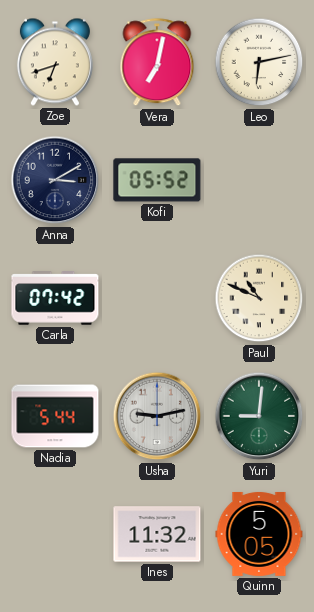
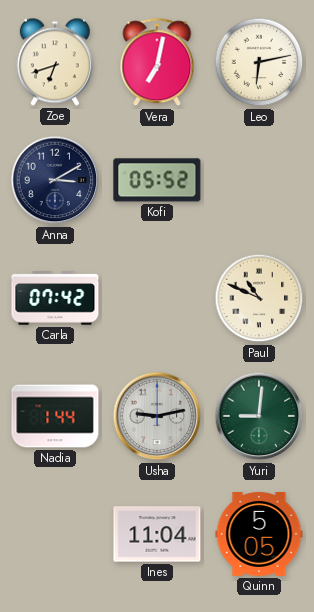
Nadia: 5:44 -> 1:44
Ines: 11:32 -> 11:04
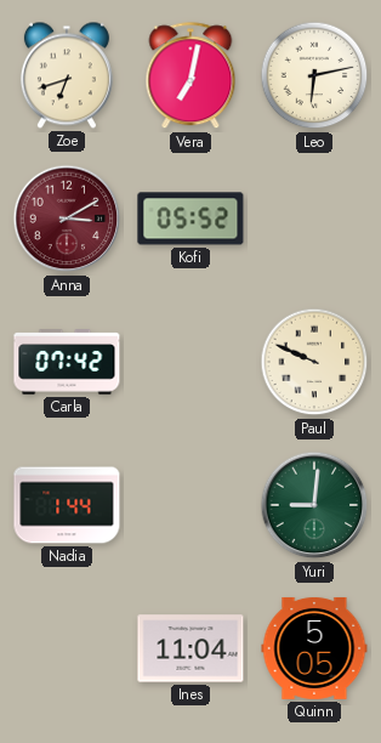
Anna dial: navy -> burgundy
Paul: 10:49 -> 9:49
Usha: 9:13 -> none
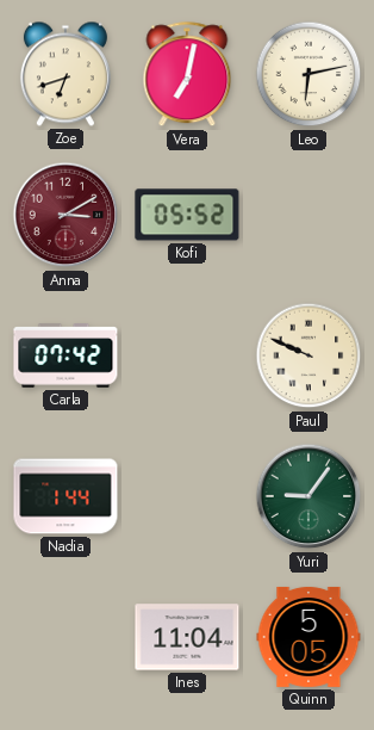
Yuri: 9:01 -> 9:06
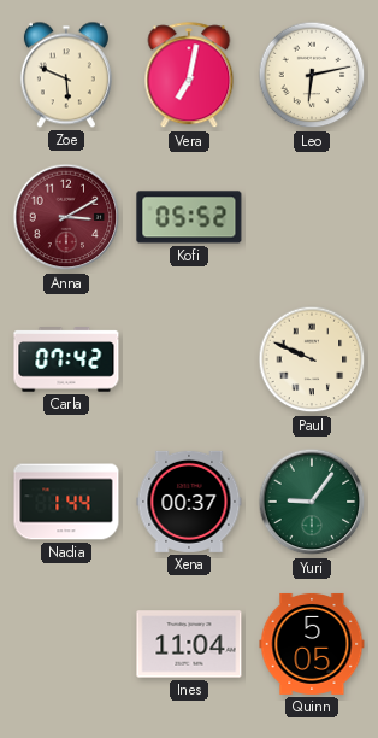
Zoe: 6:42 -> 5:49
Xena: none -> 00:37
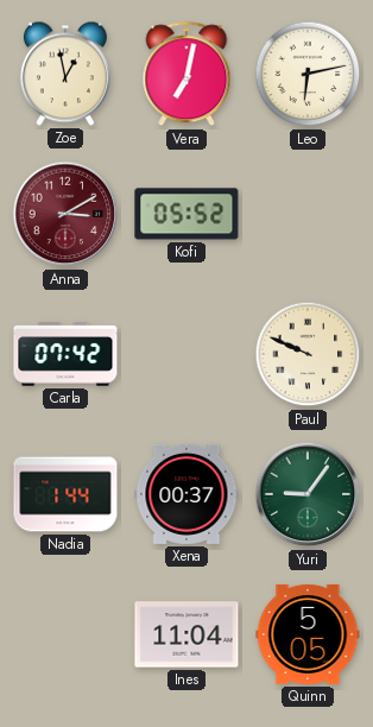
Zoe: 5:49 -> 12:58
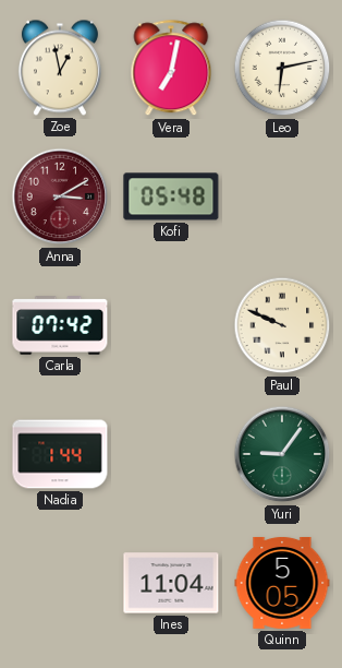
Kofi: 05:52 -> 05:48
Xena: 00:37 -> none
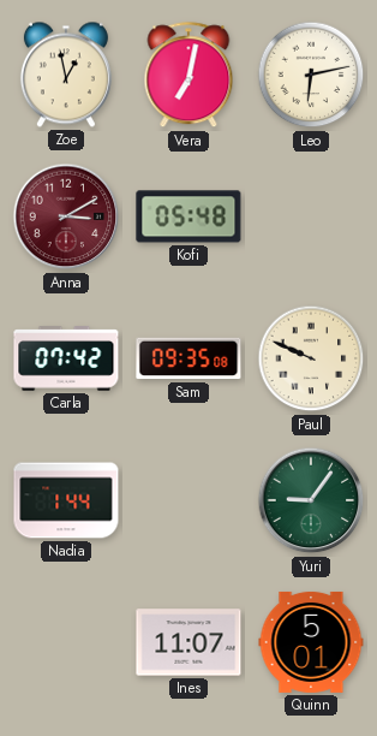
Sam: none -> 09:35
Ines: 11:04 -> 11:07
Quinn: 5:05 -> 5:01
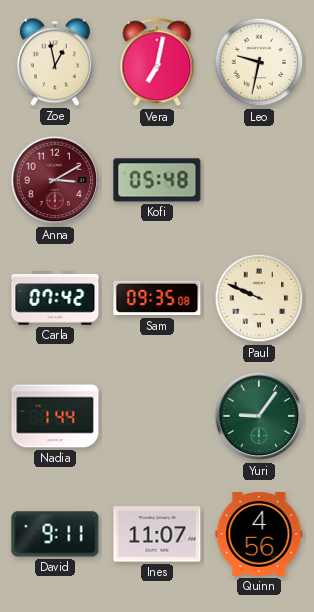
Leo: 6:13 -> 9:32
David: none -> 9:11
Quinn: 5:01 -> 4:56
